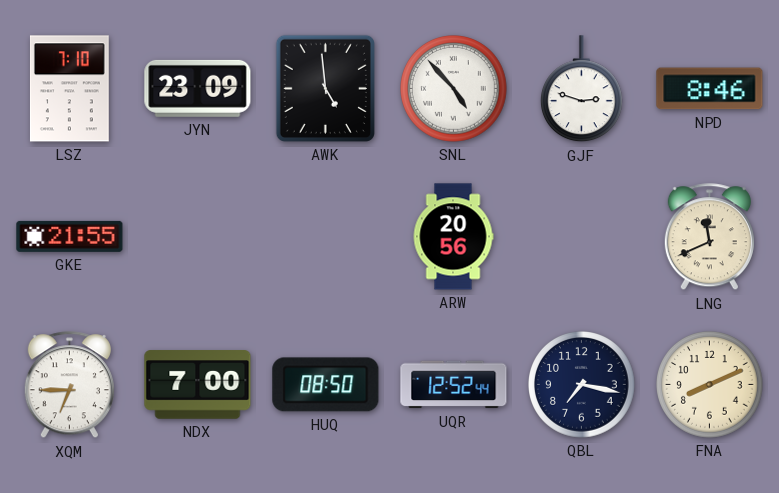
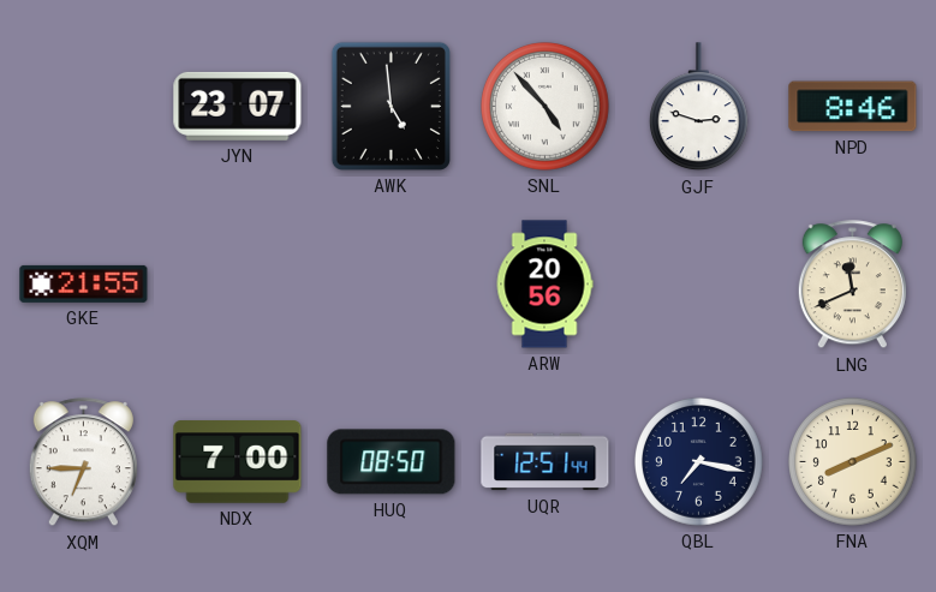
LSZ: 7:10 -> none
JYN: 23:09 -> 23:07
UQR: 12:52 -> 12:51
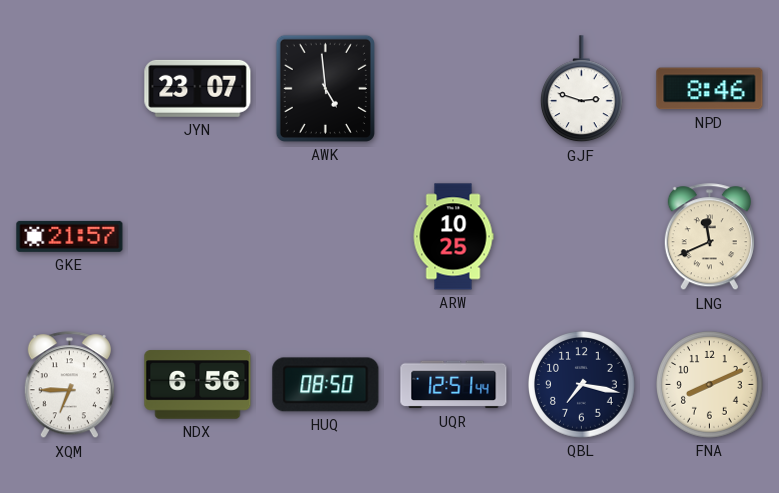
SNL: 4:53 -> none
GKE: 21:55 -> 21:57
ARW: 20:56 -> 10:25
NDX: 7:00 -> 6:56
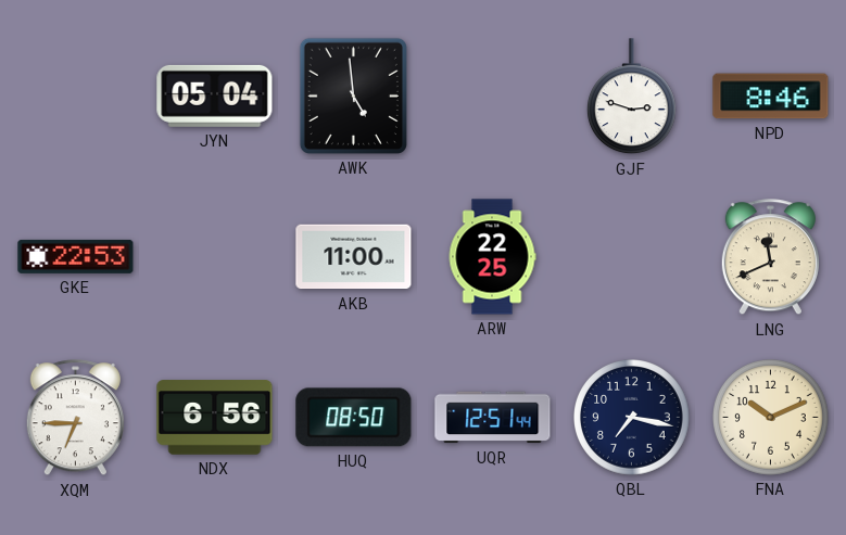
JYN: 23:07 -> 05:04
GKE: 21:57 -> 22:53
AKB: none -> 11:00
ARW: 10:25 -> 22:25
FNA: 8:11 -> 10:11
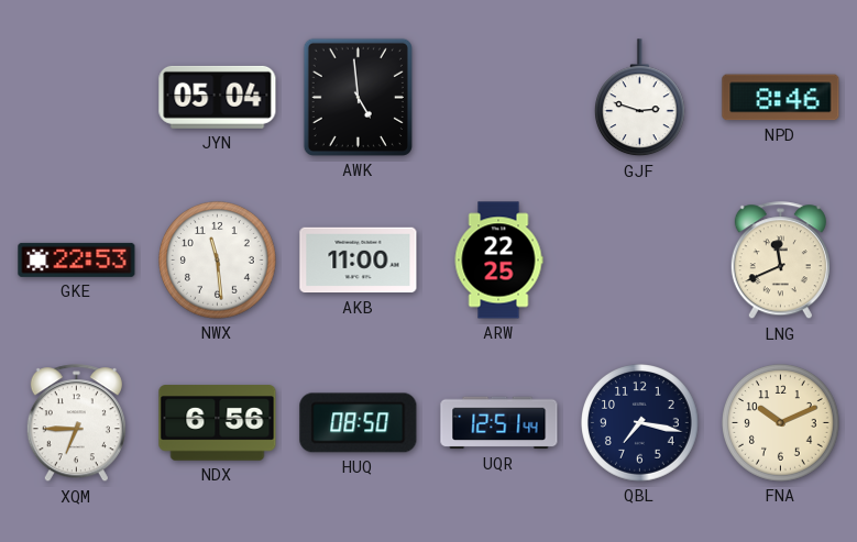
NWX: none -> 11:29
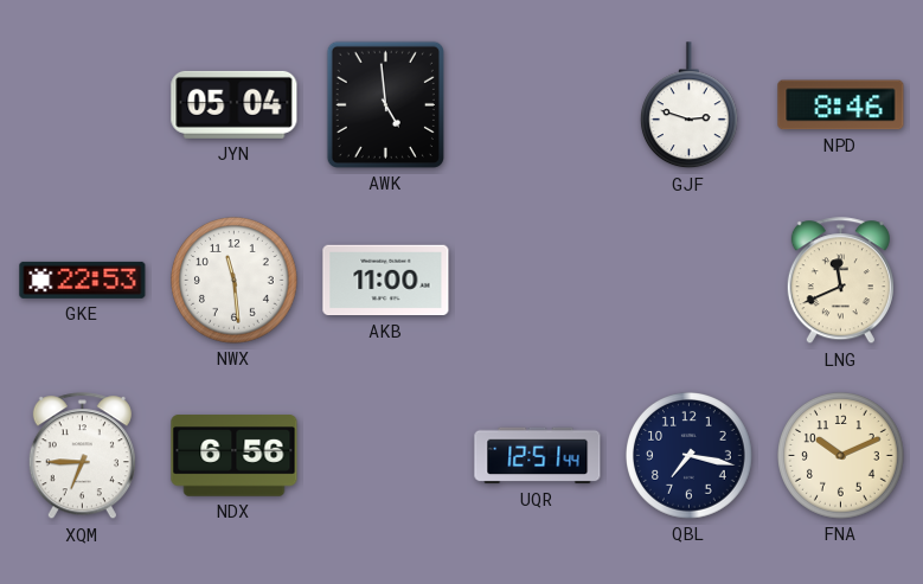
ARW: 22:25 -> none
HUQ: 08:50 -> none
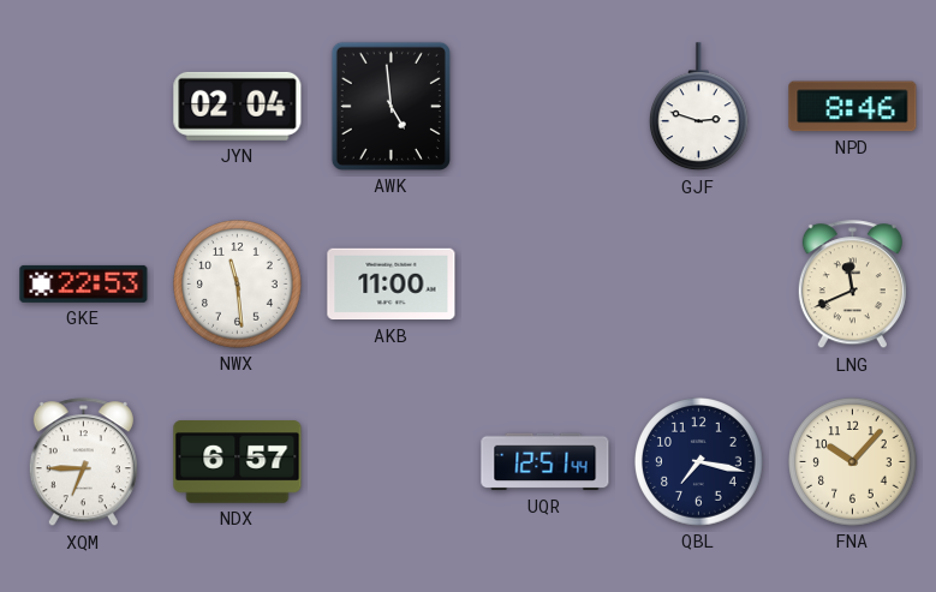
JYN: 05:04 -> 02:04
NDX: 6:56 -> 6:57
FNA: 10:11 -> 10:07
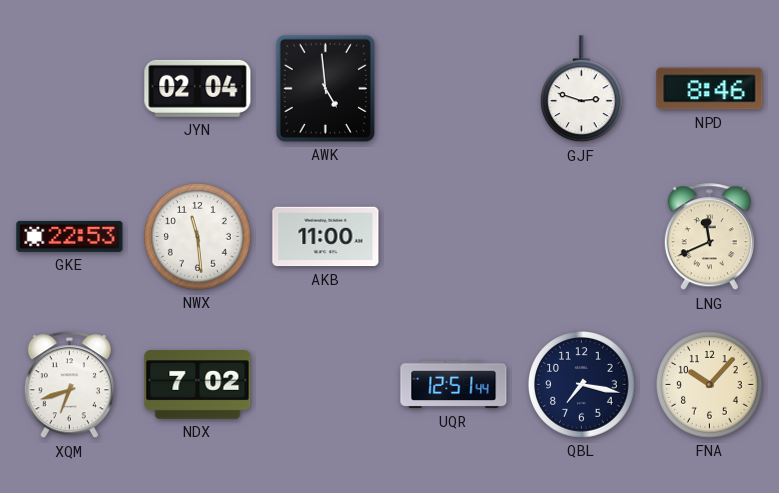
XQM: 6:45 -> 6:42
NDX: 6:57 -> 7:02
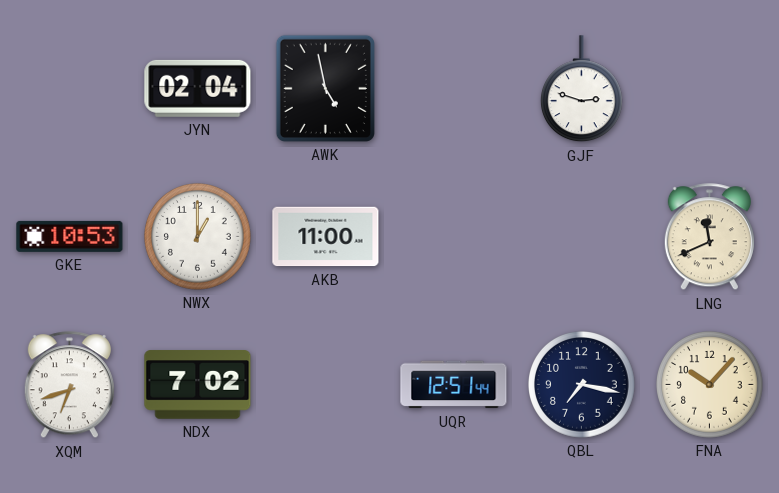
AWK: 4:59 -> 4:58
NPD: 8:46 -> none
GKE: 22:53 -> 10:53
NWX: 11:29 -> 1:00
